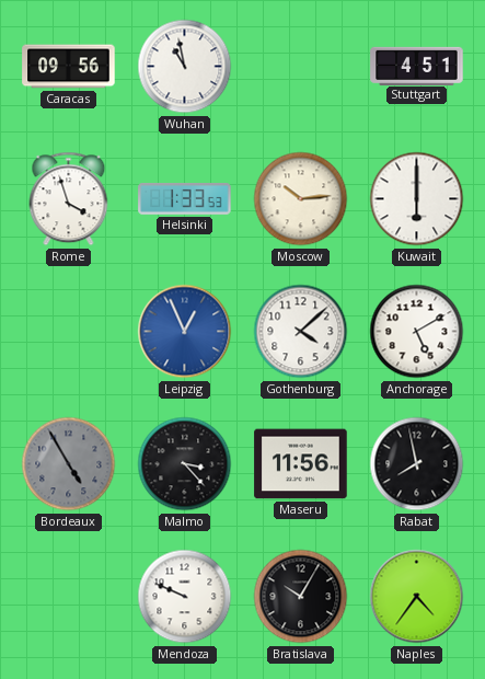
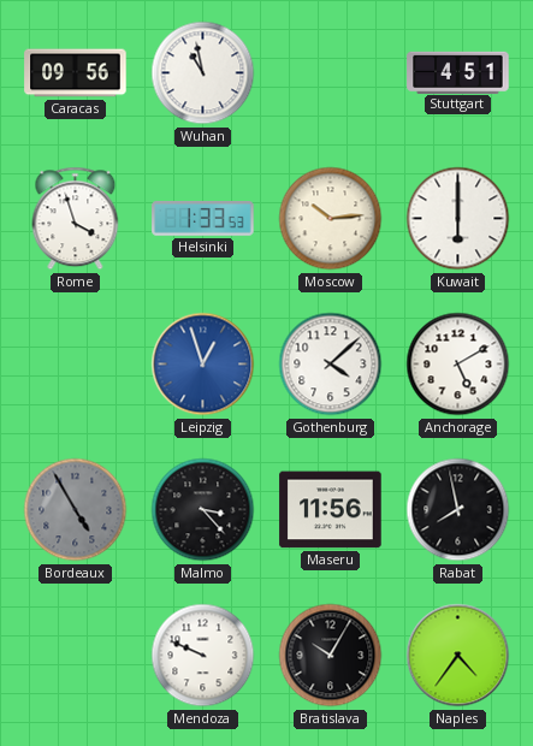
Leipzig: 12:56 -> 12:57
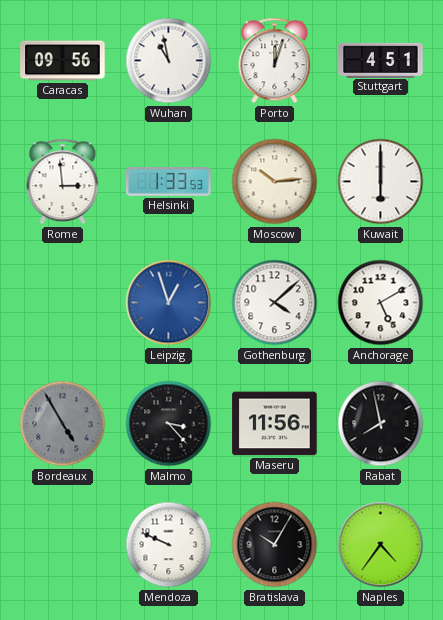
Porto: none -> 12:03
Rome: 3:57 -> 2:59
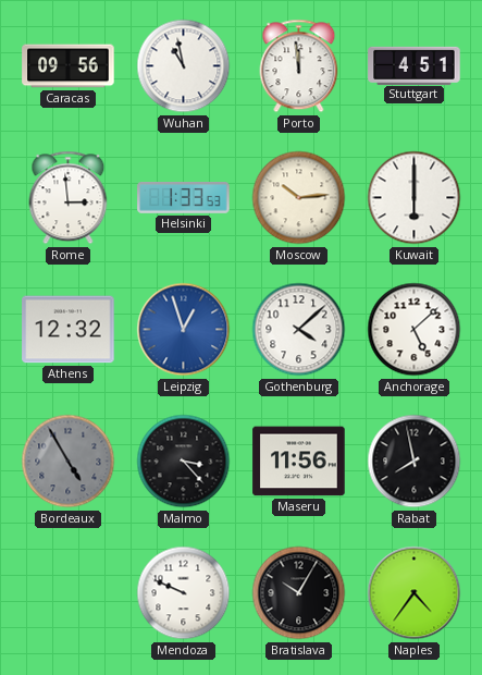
Porto: 12:03 -> 11:59
Athens: none -> 12:32
Anchorage: 5:10 -> 5:08
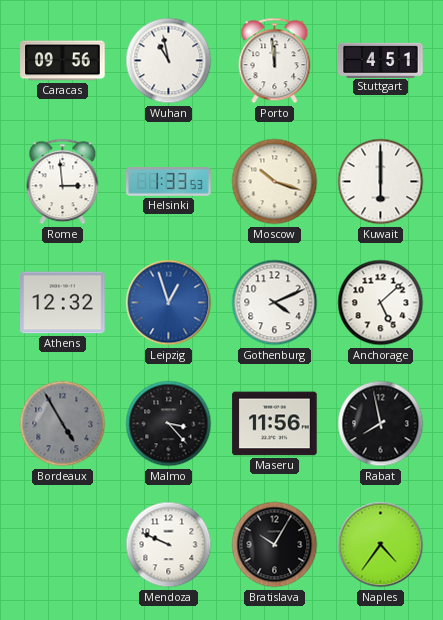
Moscow: 10:14 -> 10:18
Gothenburg: 4:08 -> 4:11
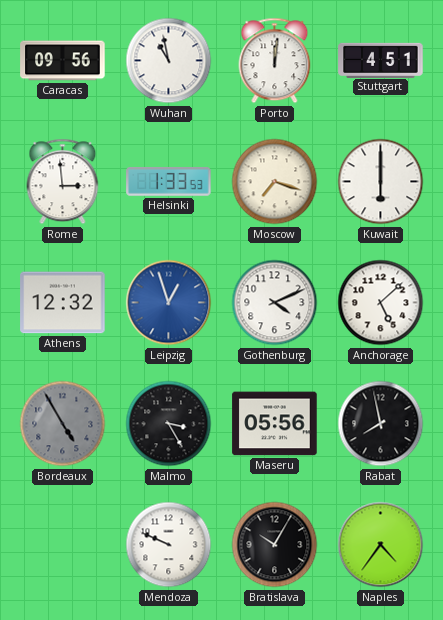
Porto: 11:59 -> 12:01
Moscow: 10:18 -> 7:18
Malmo: 3:23 -> 3:25
Maseru: 11:56 -> 05:56
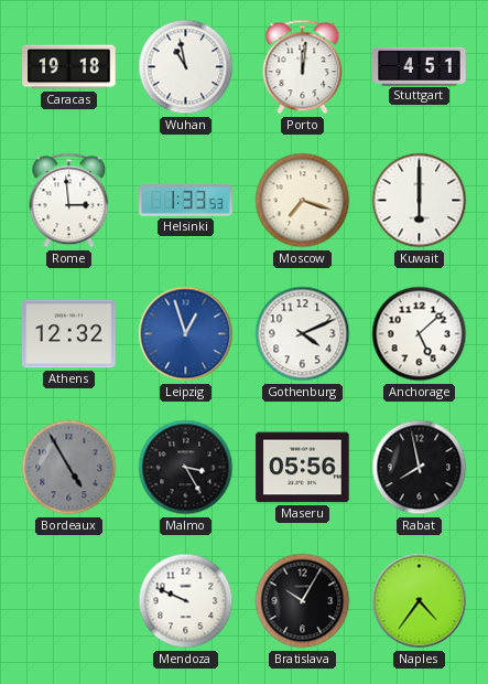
Caracas: 09:56 -> 19:18
